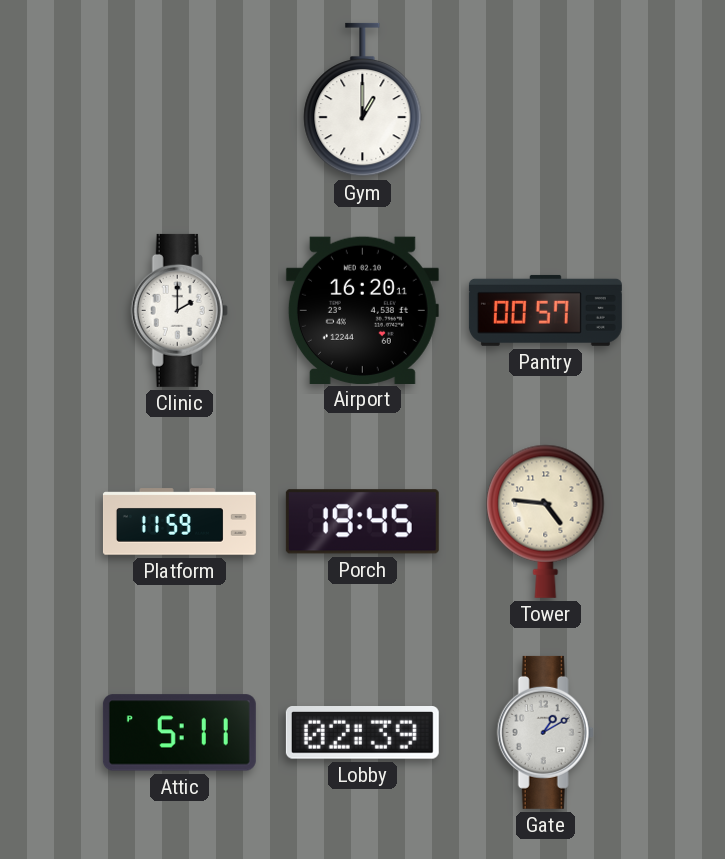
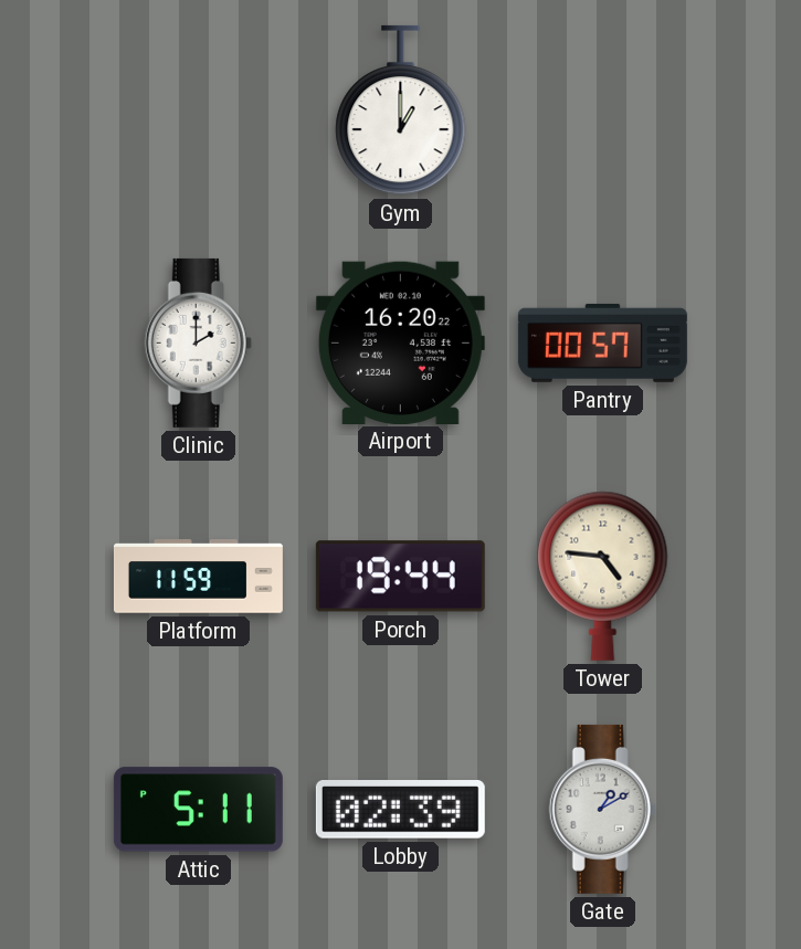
Airport: 16:20:11 -> 16:20:22
Porch: 19:45 -> 19:44
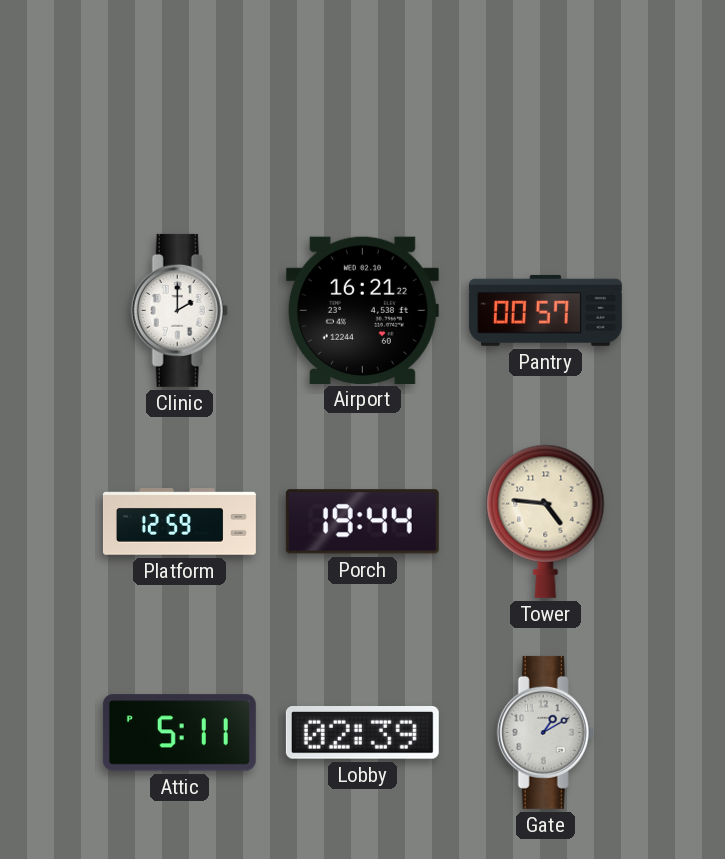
Gym: 1:00 -> none
Airport: 16:20 -> 16:21
Platform: 11:59 -> 12:59
